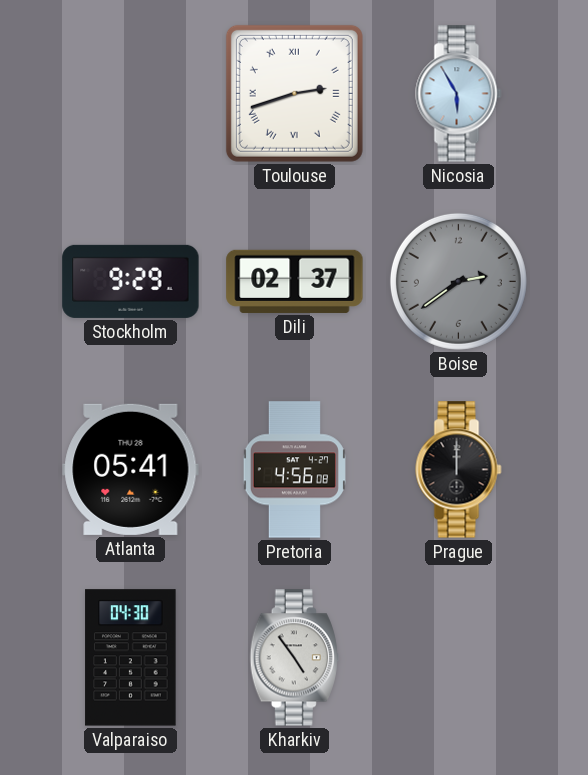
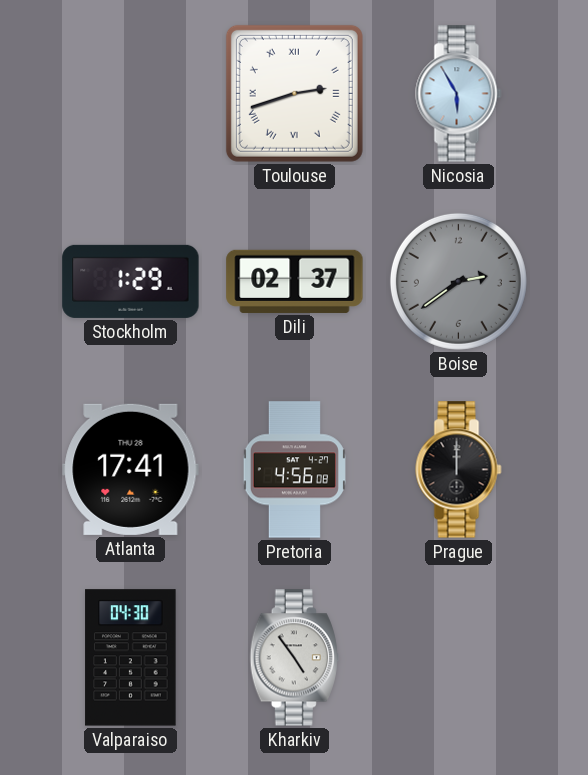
Stockholm: 9:29 -> 1:29
Atlanta: 05:41 -> 17:41
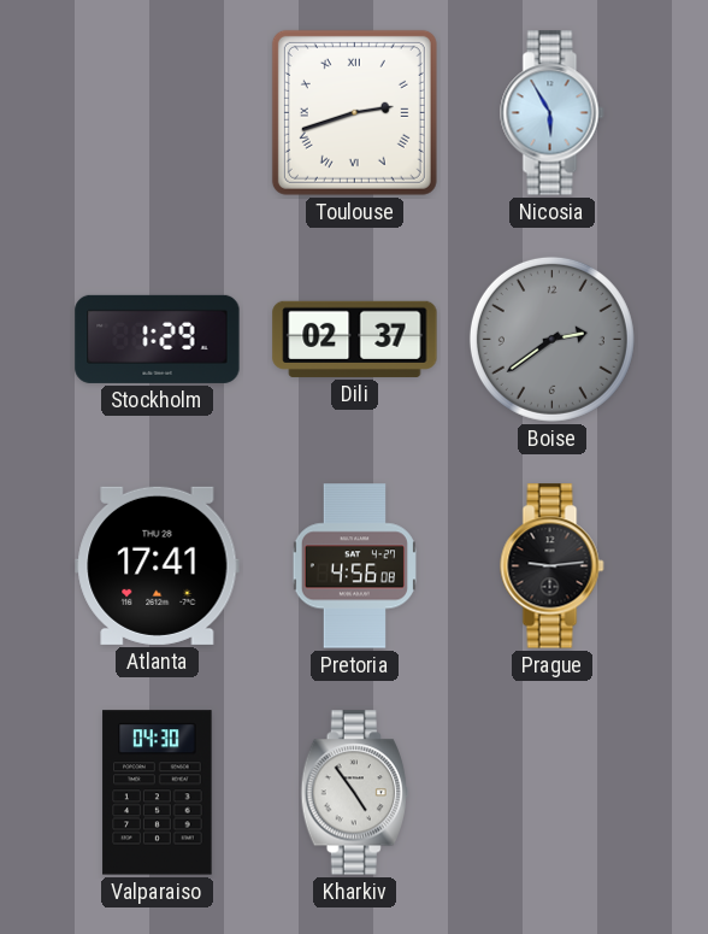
Prague: 12:00 -> 9:14
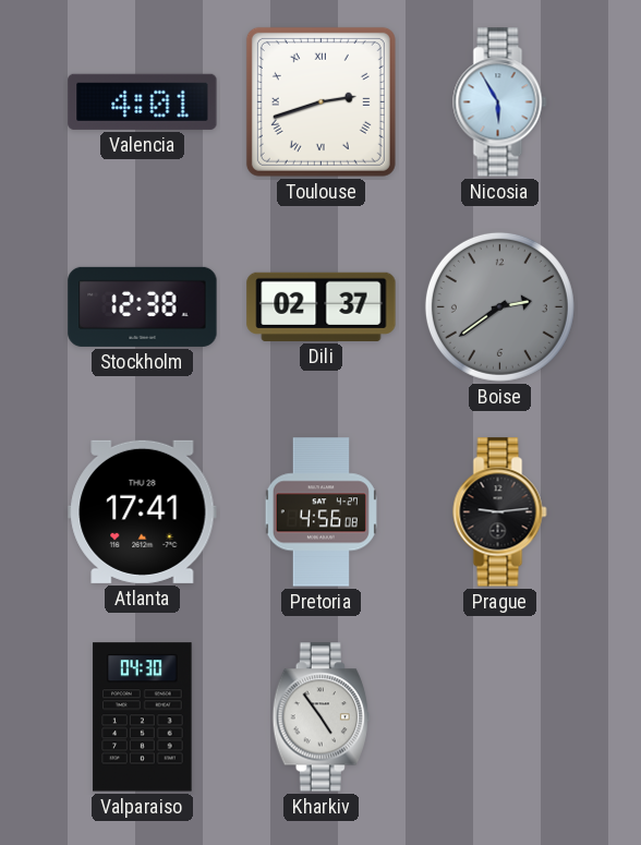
Valencia: none -> 4:01
Stockholm: 1:29 -> 12:38
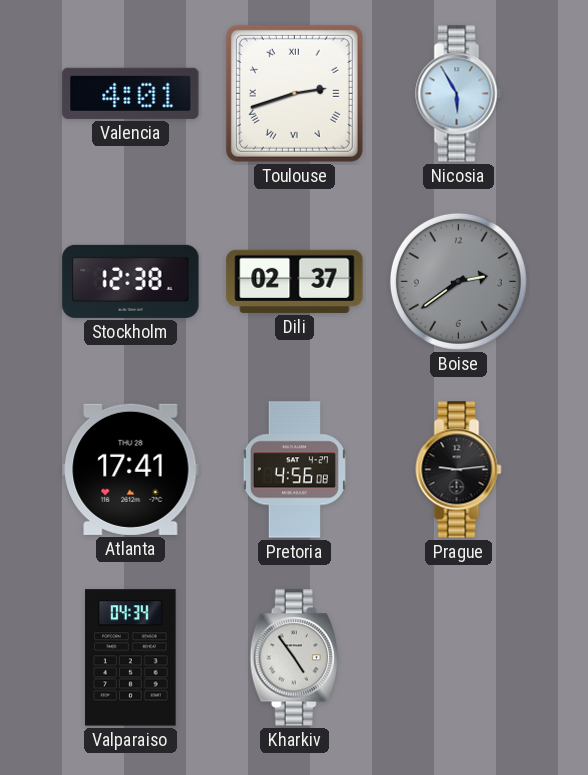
Valparaiso: 04:30 -> 04:34
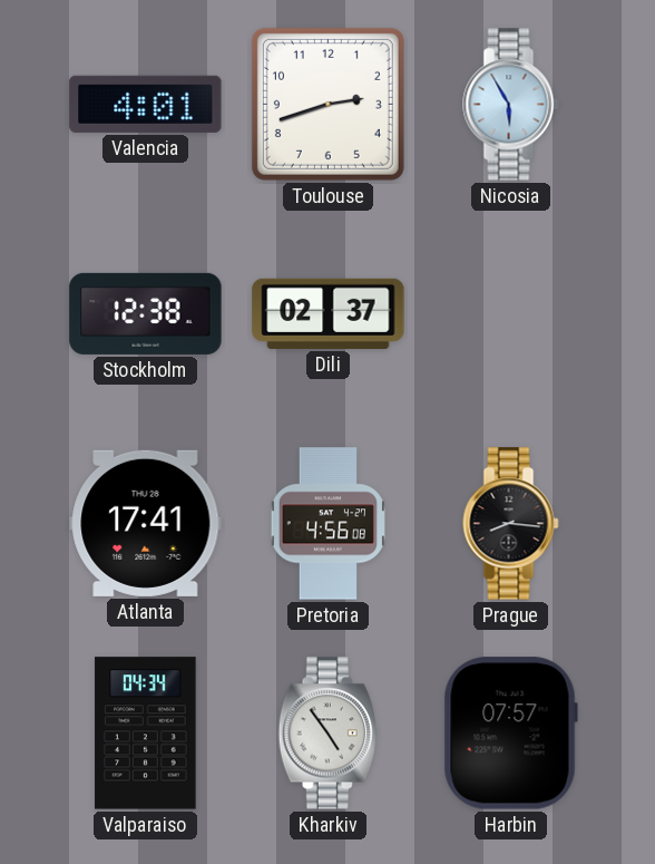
Toulouse numerals: Roman -> Arabic
Boise: 2:39 -> none
Prague: 9:14 -> 8:16
Harbin: none -> 07:57
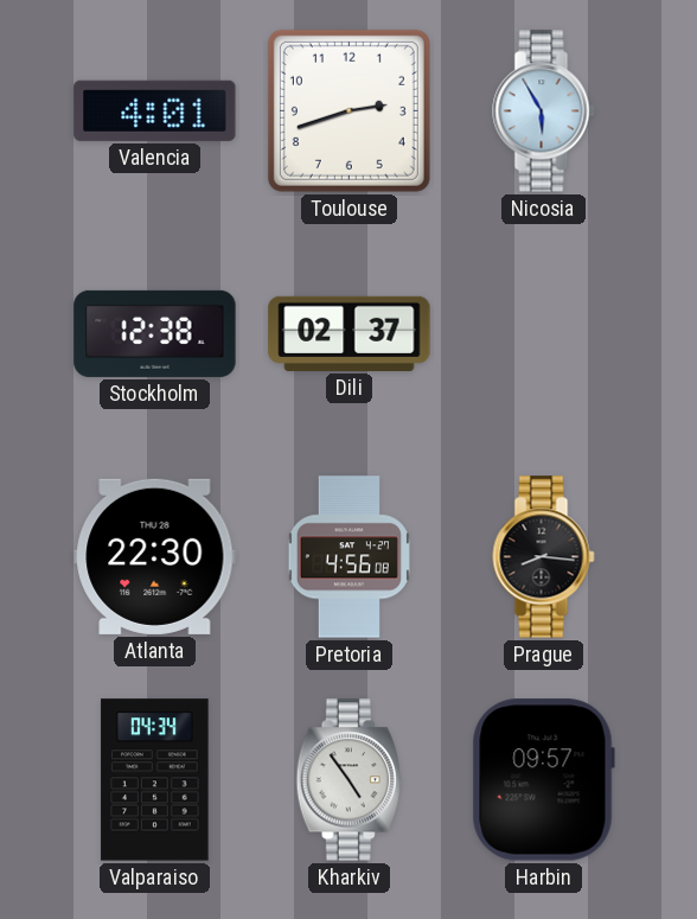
Atlanta: 17:41 -> 22:30
Harbin: 07:57 -> 09:57
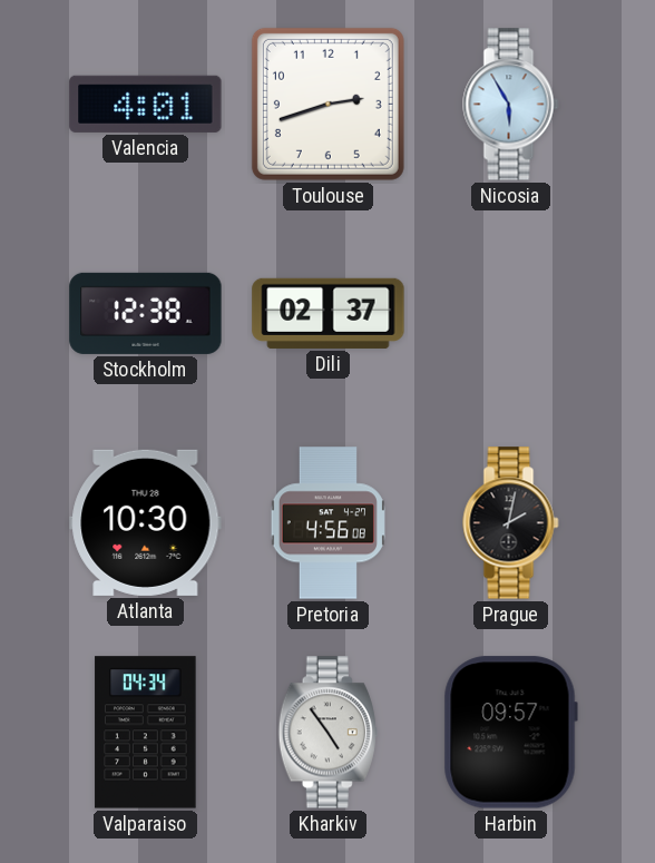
Atlanta: 22:30 -> 10:30
Prague: 8:16 -> 2:02
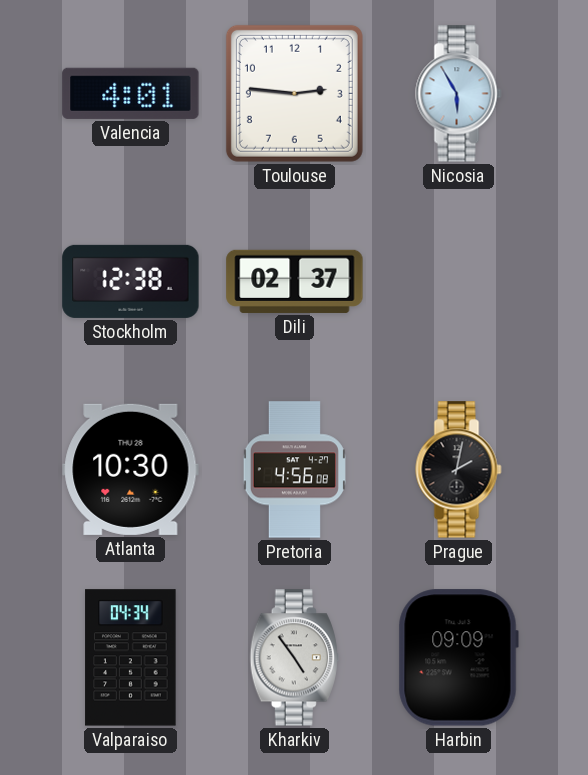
Toulouse: 2:42 -> 2:46
Harbin: 09:57 -> 09:09
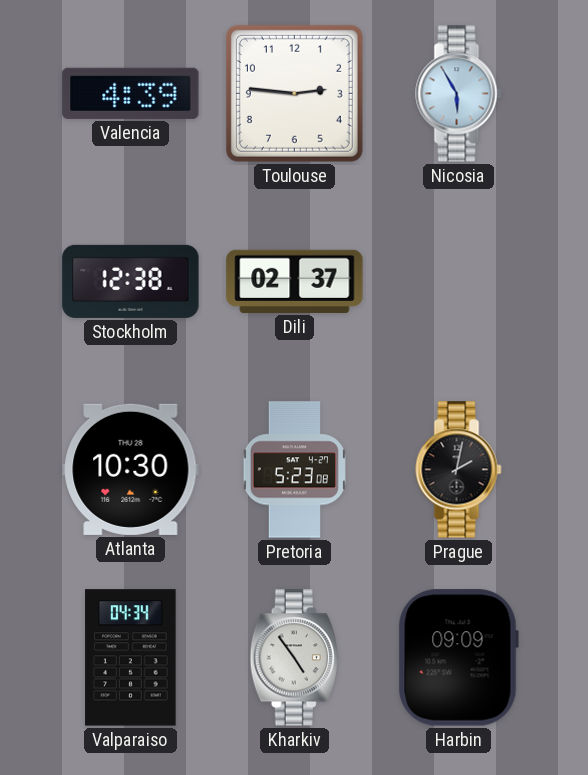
Valencia: 4:01 -> 4:39
Pretoria: 4:56 -> 5:23
